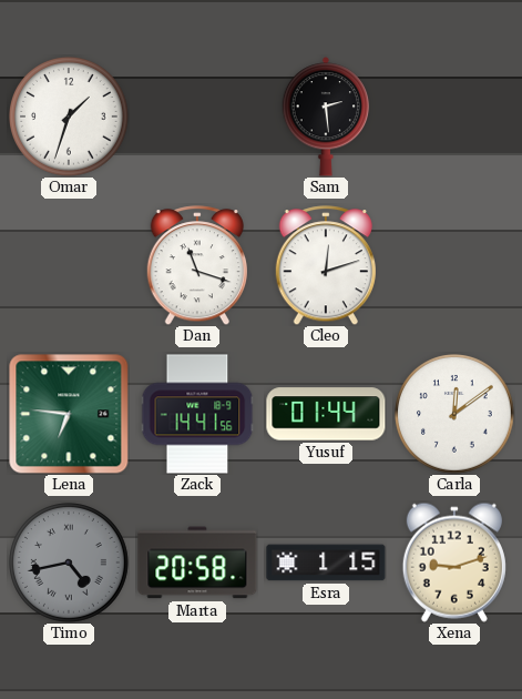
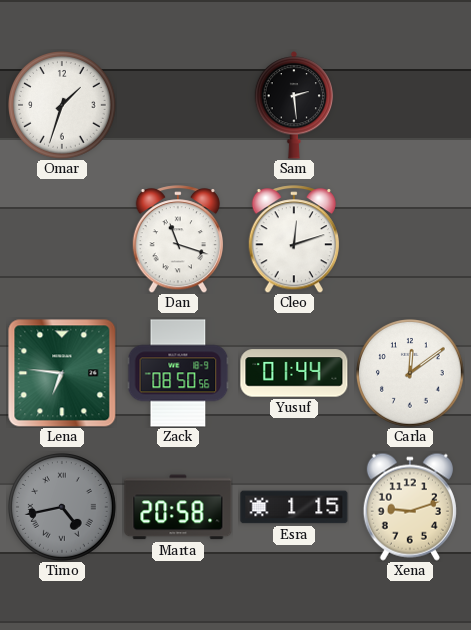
Zack: 14:41 -> 08:50
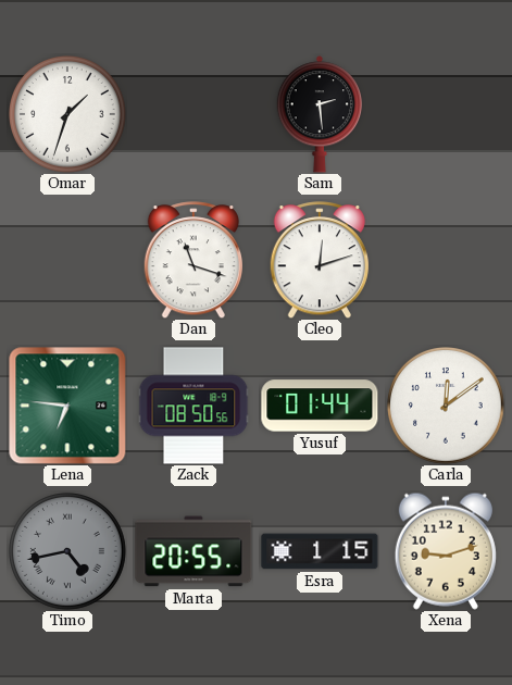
Marta: 20:58 -> 20:55
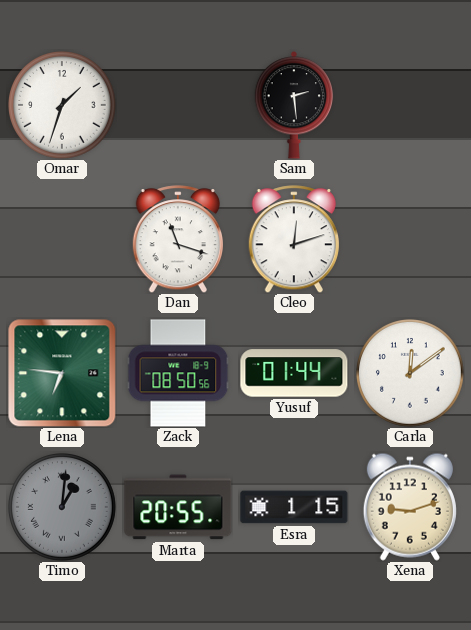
Timo: 4:43 -> 1:01
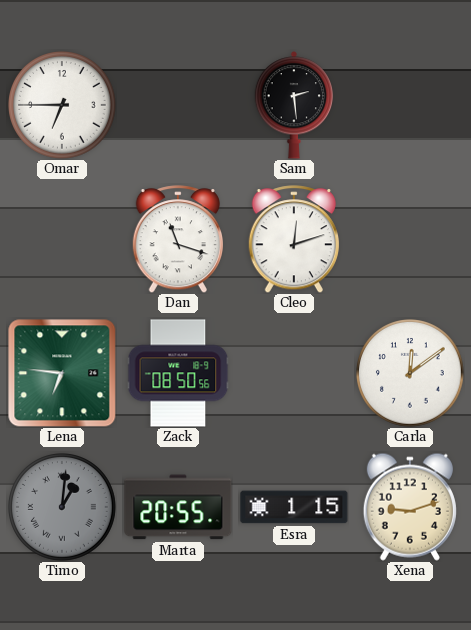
Omar: 1:33 -> 6:45
Yusuf: 01:44 -> none
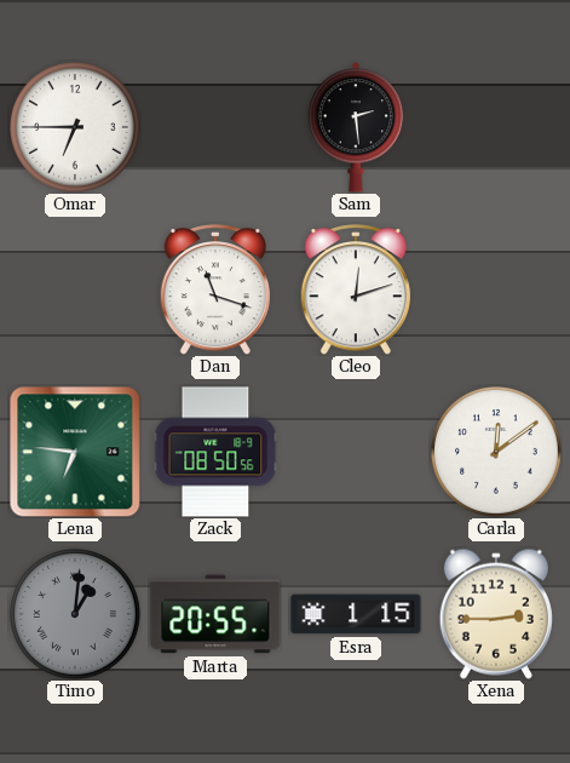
Xena: 9:12 -> 2:45
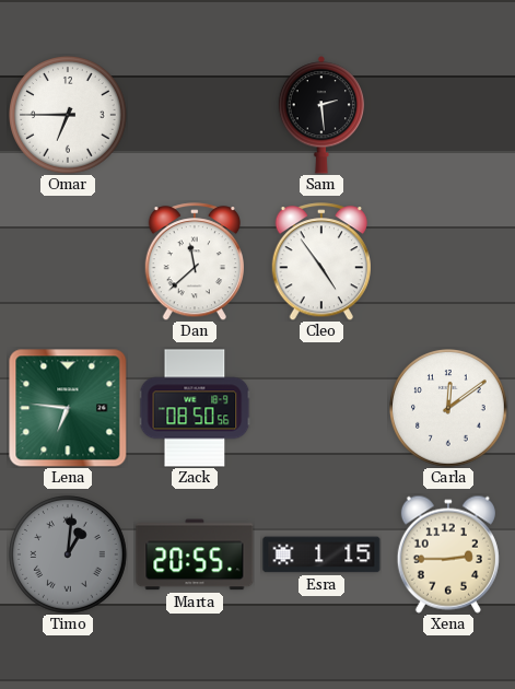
Dan: 11:18 -> 11:38
Cleo: 12:12 -> 4:54
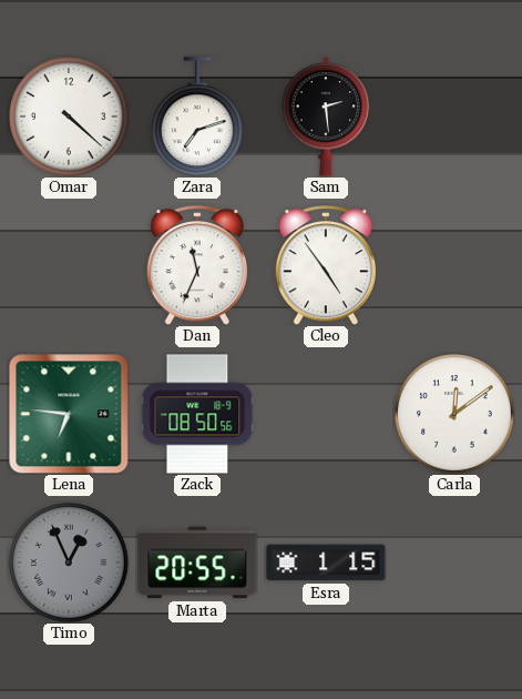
Omar: 6:45 -> 4:22
Zara: none -> 7:12
Dan: 11:38 -> 11:34
Timo: 1:01 -> 12:56
Xena: 2:45 -> none
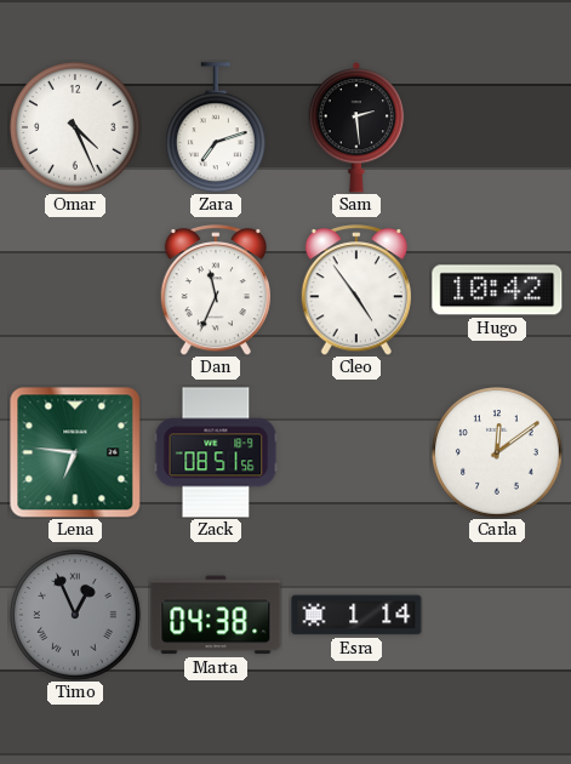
Omar: 4:22 -> 4:26
Hugo: none -> 10:42
Zack: 08:50 -> 08:51
Marta: 20:55 -> 04:38
Esra: 1:15 -> 1:14
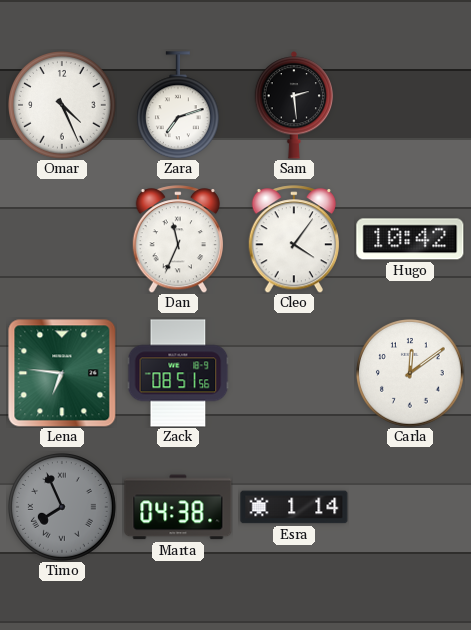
Cleo: 4:54 -> 4:06
Timo: 12:56 -> 7:56
